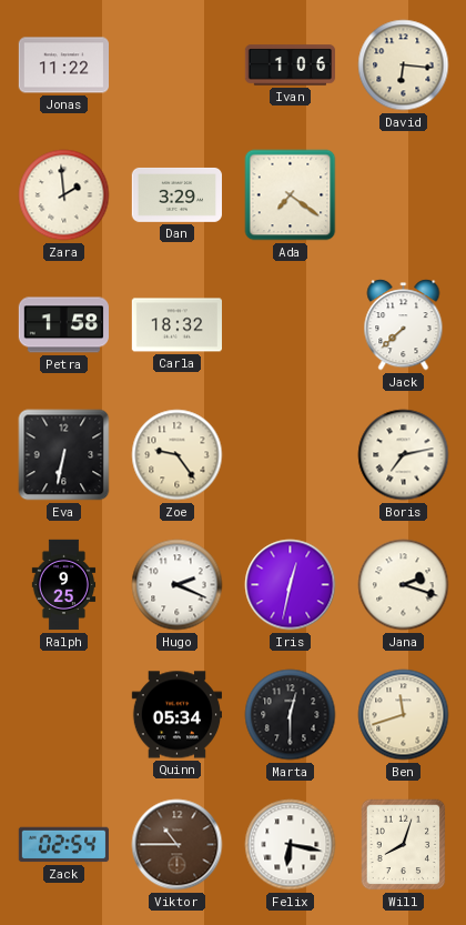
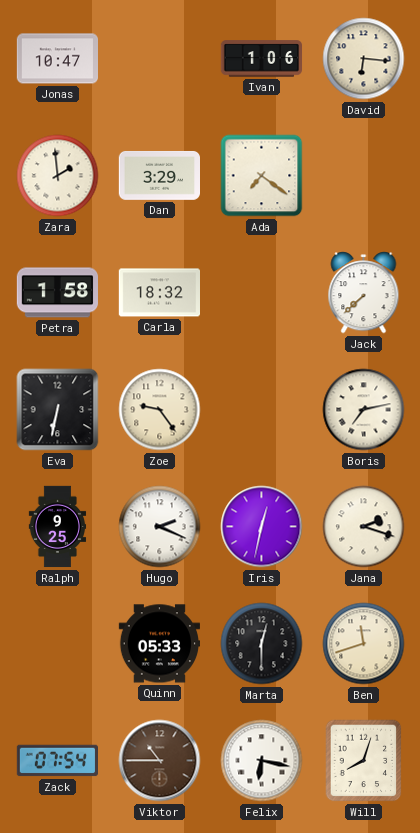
Jonas: 11:22 -> 10:47
Quinn: 05:34 -> 05:33
Zack: 02:54 -> 07:54
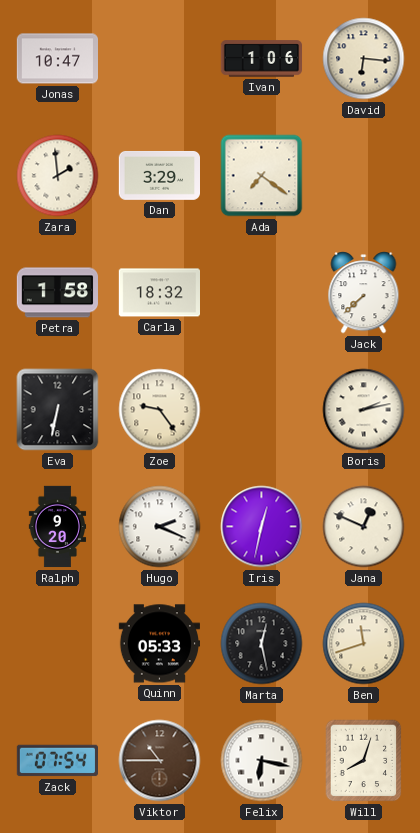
Boris: 7:13 -> 2:13
Ralph: 9:25 -> 9:20
Jana: 2:18 -> 12:49
Marta: 12:30 -> 12:28
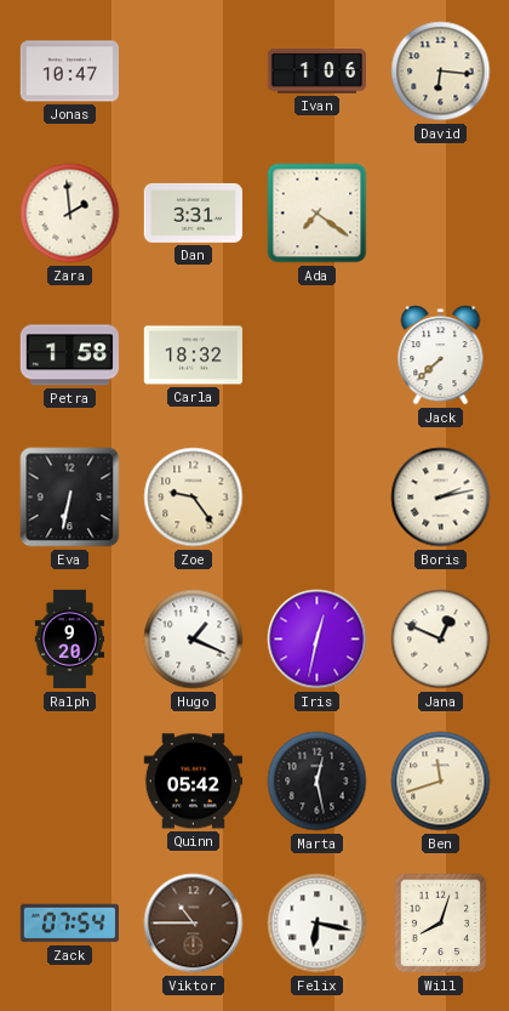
Dan: 3:29 -> 3:31
Hugo: 2:19 -> 1:19
Quinn: 05:33 -> 05:42
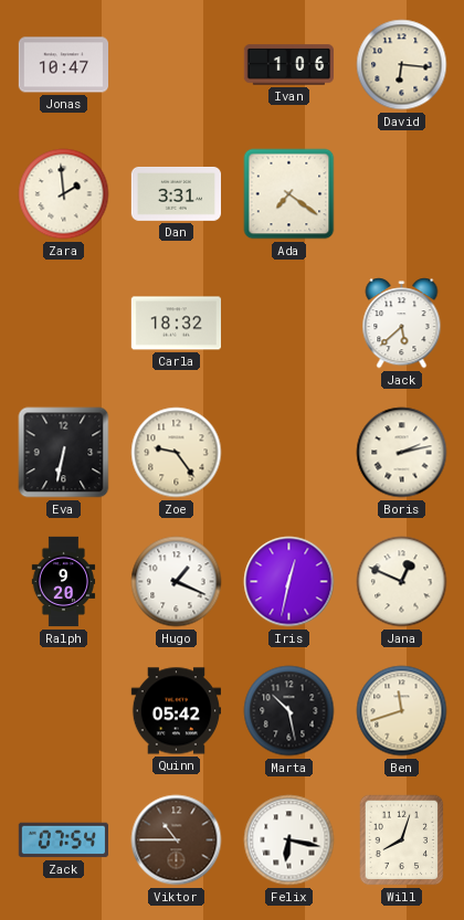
Petra: 1:58 -> none
Jack: 7:38 -> 5:38
Marta: 12:28 -> 10:28
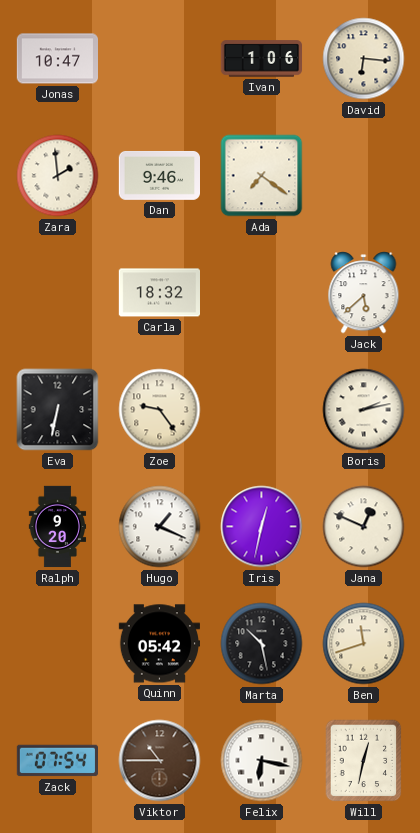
Dan: 3:31 -> 9:46
Will: 8:03 -> 12:32
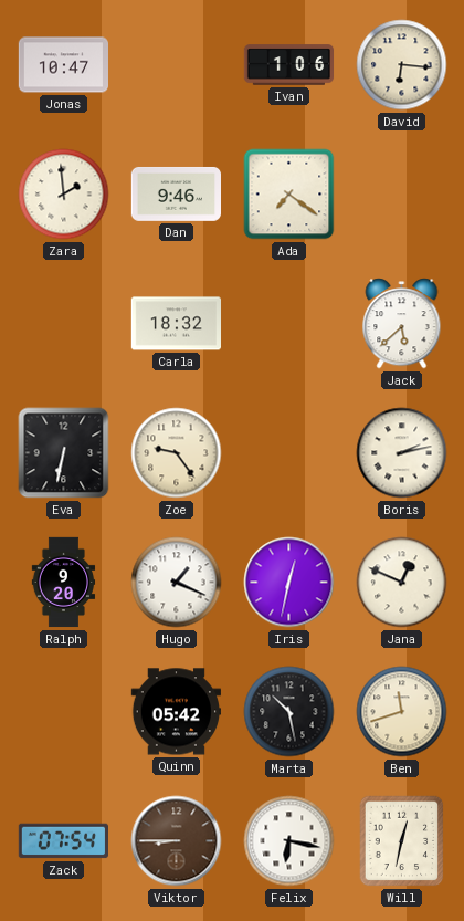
Viktor: 10:45 -> 8:45
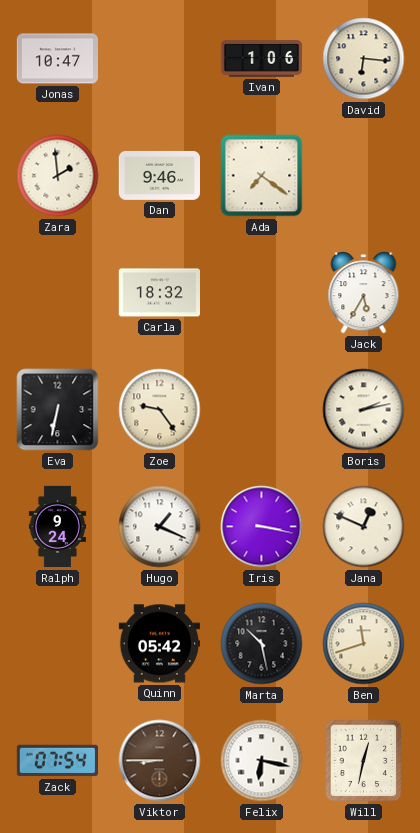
Jack: 5:38 -> 5:35
Ralph: 9:20 -> 9:24
Iris: 12:32 -> 3:17
